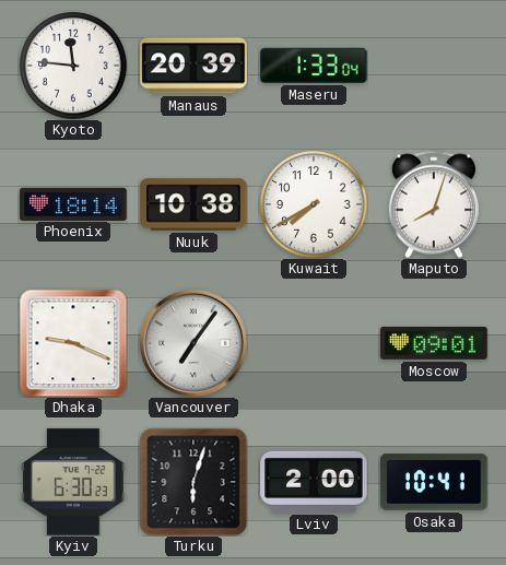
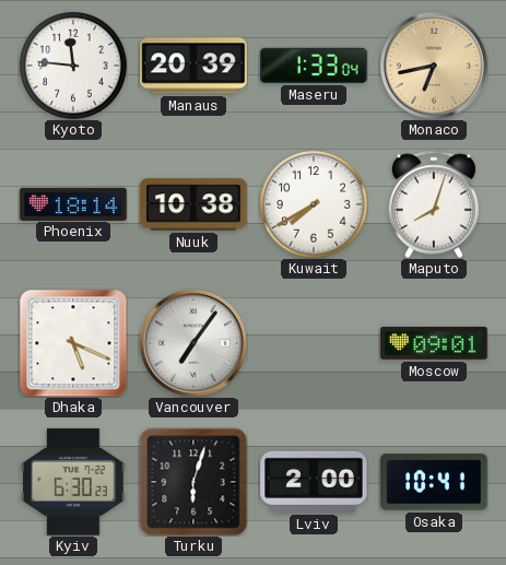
Monaco: none -> 6:43
Dhaka: 9:19 -> 5:19
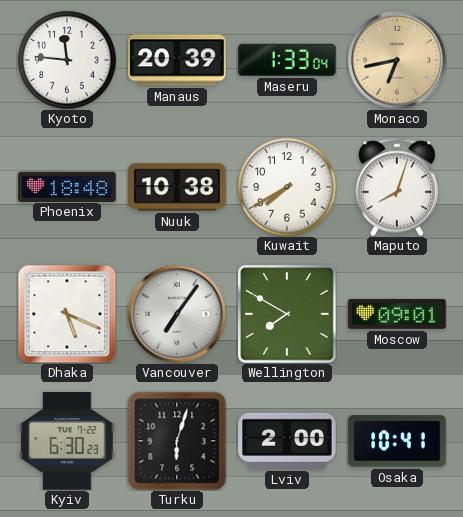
Phoenix: 18:14 -> 18:48
Wellington: none -> 7:50
